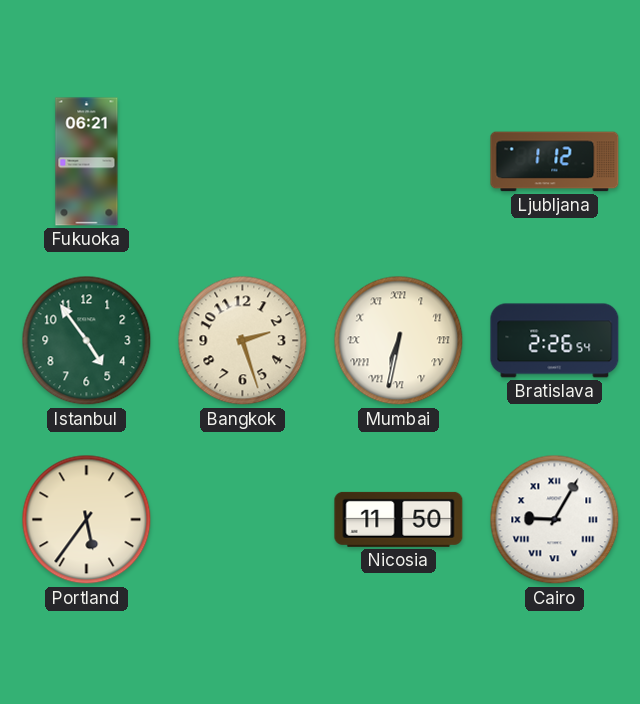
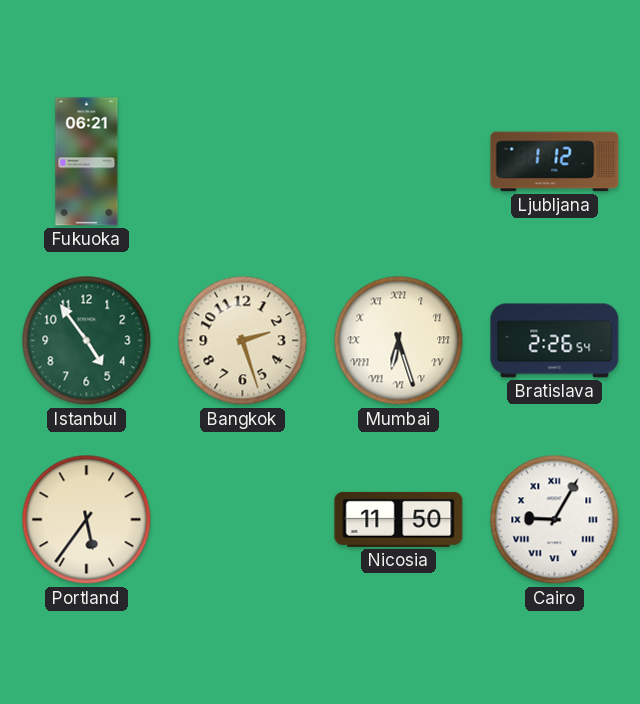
Mumbai: 6:32 -> 6:27
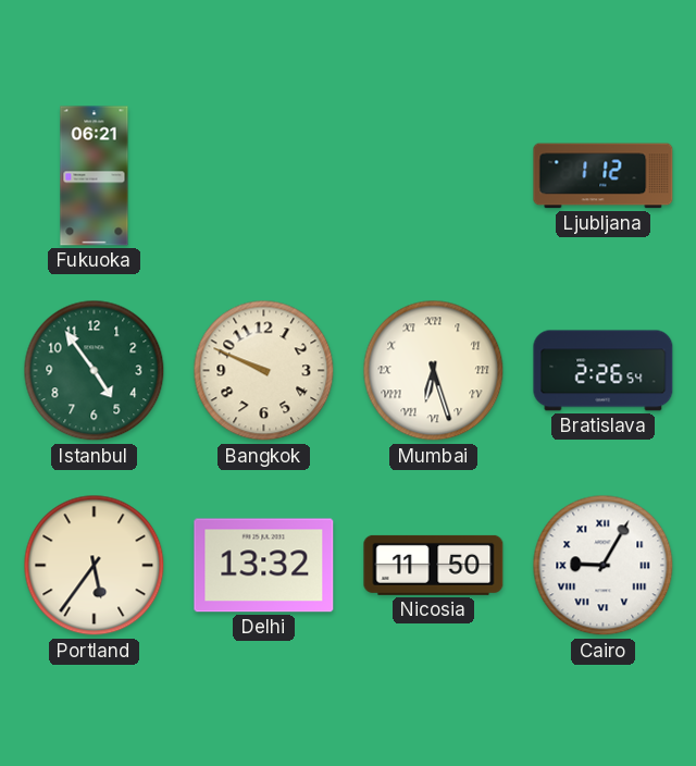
Bangkok: 2:27 -> 9:49
Delhi: none -> 13:32
